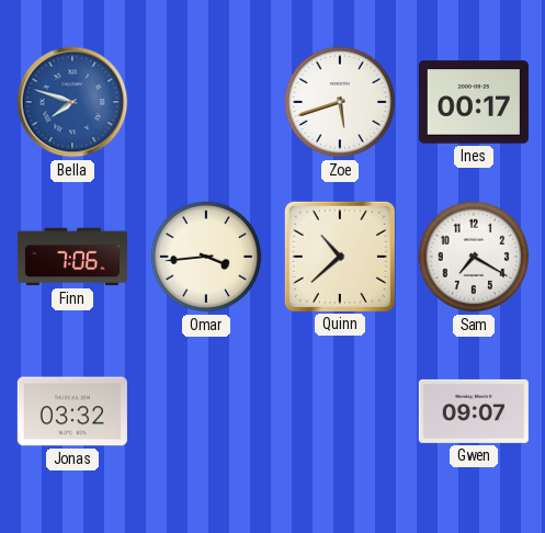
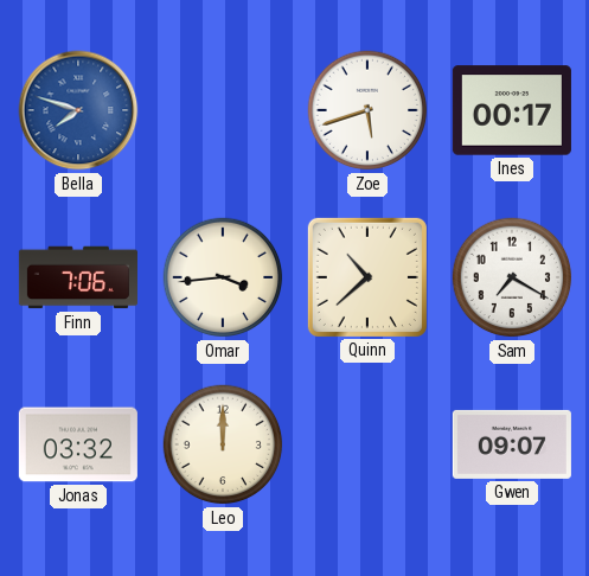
Leo: none -> 12:00
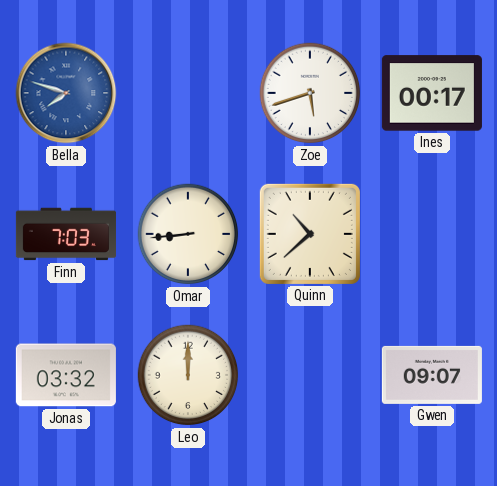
Finn: 7:06 -> 7:03
Omar: 3:44 -> 8:44
Sam: 7:20 -> none
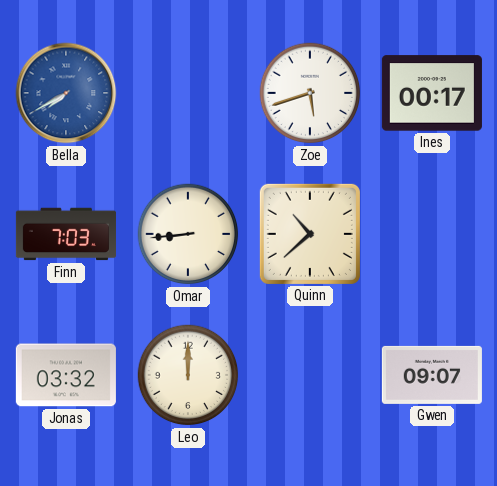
Bella: 7:48 -> 7:40
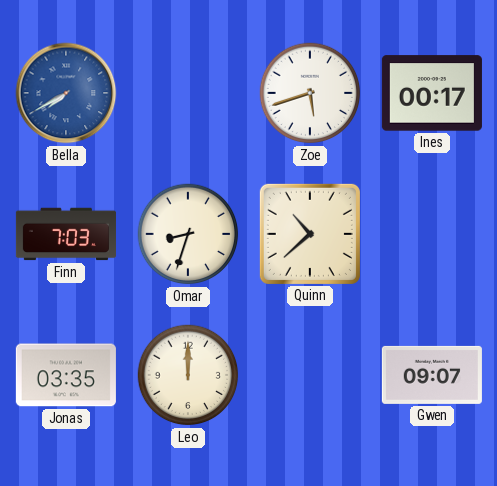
Omar: 8:44 -> 8:33
Jonas: 03:32 -> 03:35
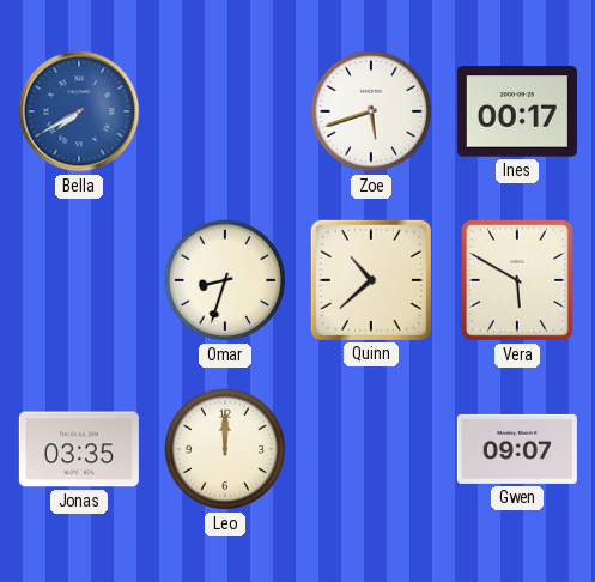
Finn: 7:03 -> none
Vera: none -> 5:50
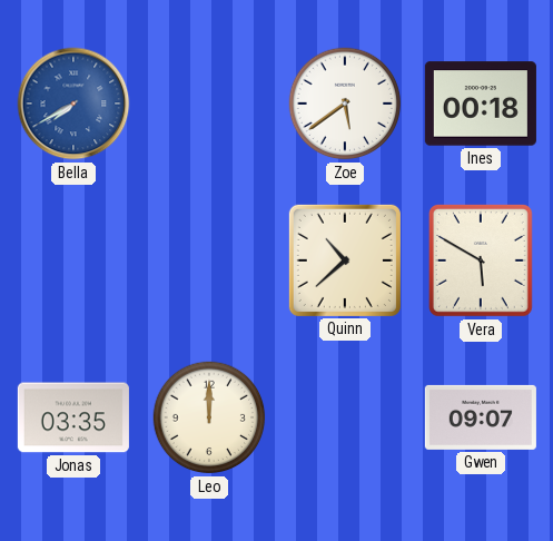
Zoe: 5:42 -> 5:39
Ines: 00:17 -> 00:18
Omar: 8:33 -> none
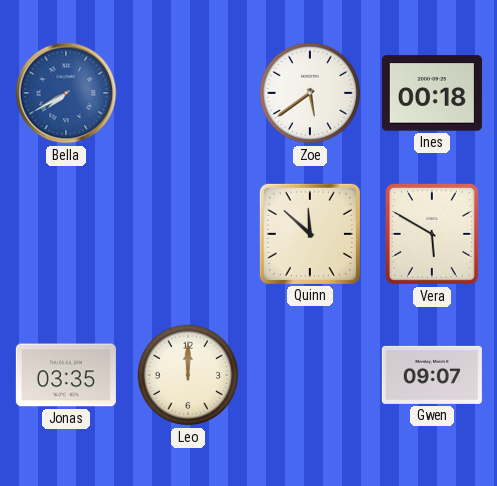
Quinn: 10:38 -> 11:52
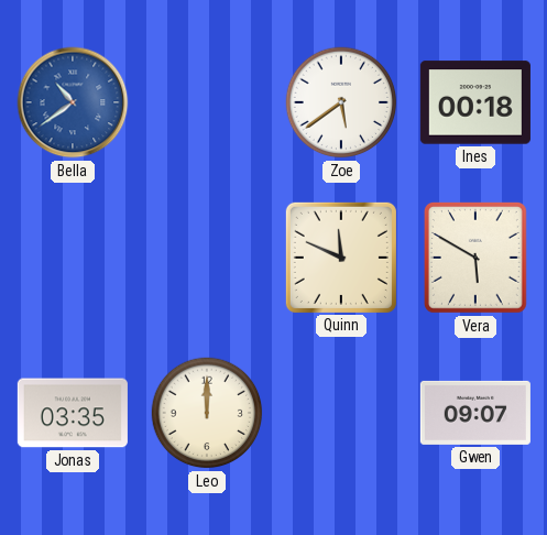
Bella: 7:40 -> 10:39
Quinn: 11:52 -> 11:49
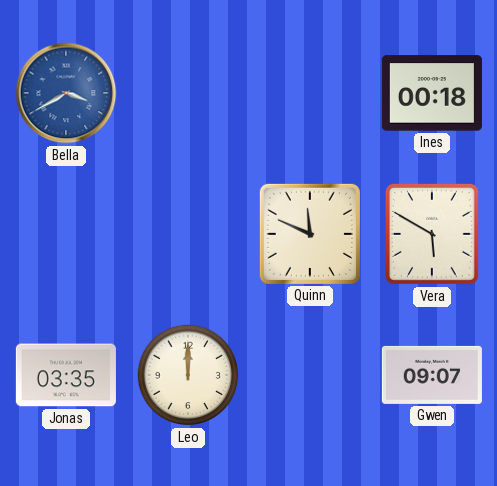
Bella: 10:39 -> 3:40
Zoe: 5:39 -> none
